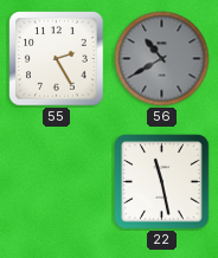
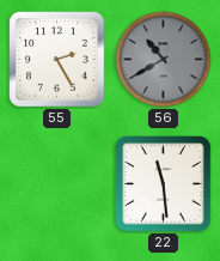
22: 11:28 -> 11:29
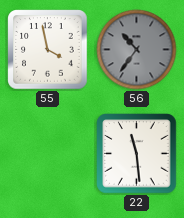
55: 2:25 -> 3:58
56: 10:40 -> 10:36
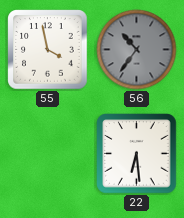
22: 11:29 -> 6:29
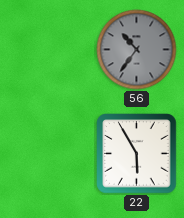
55: 3:58 -> none
22: 6:29 -> 5:55
